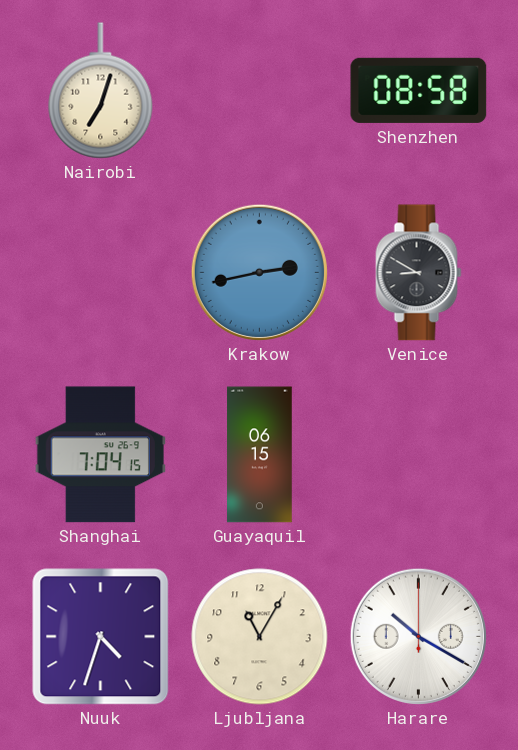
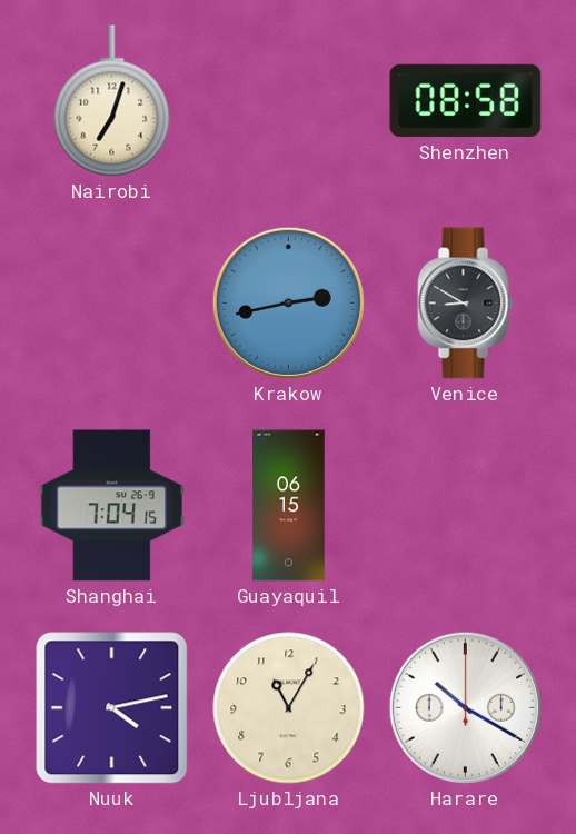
Nuuk: 4:33 -> 4:13
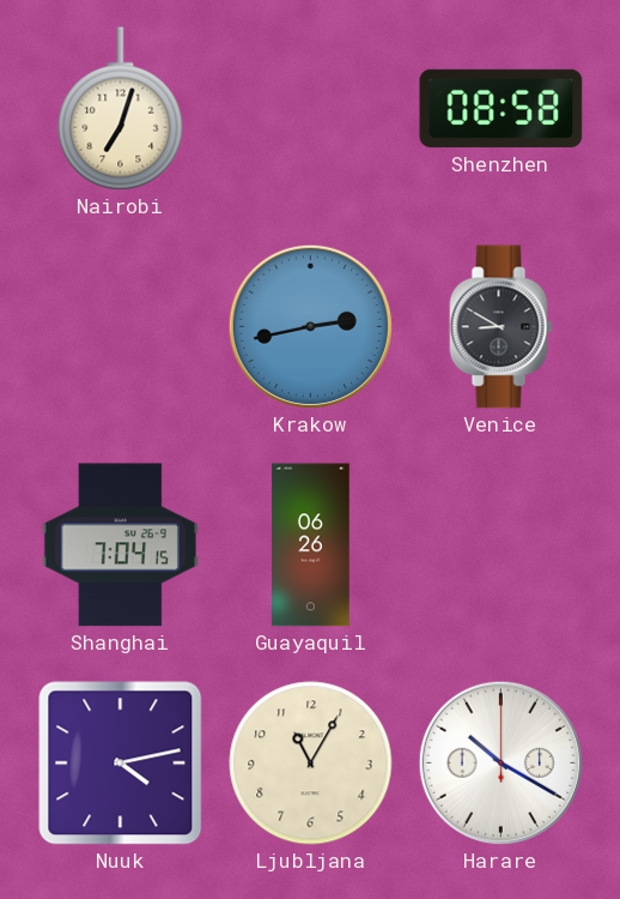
Guayaquil: 06:15 -> 06:26
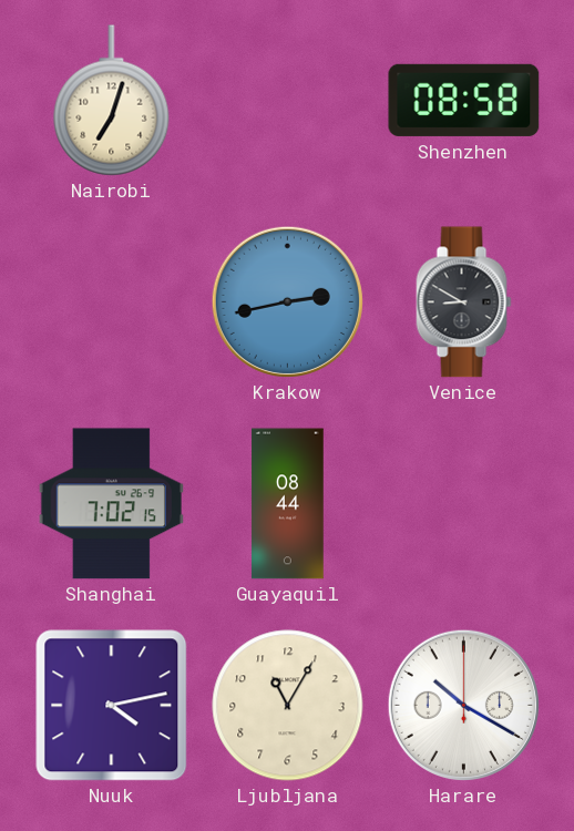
Shanghai: 7:04 -> 7:02
Guayaquil: 06:26 -> 08:44
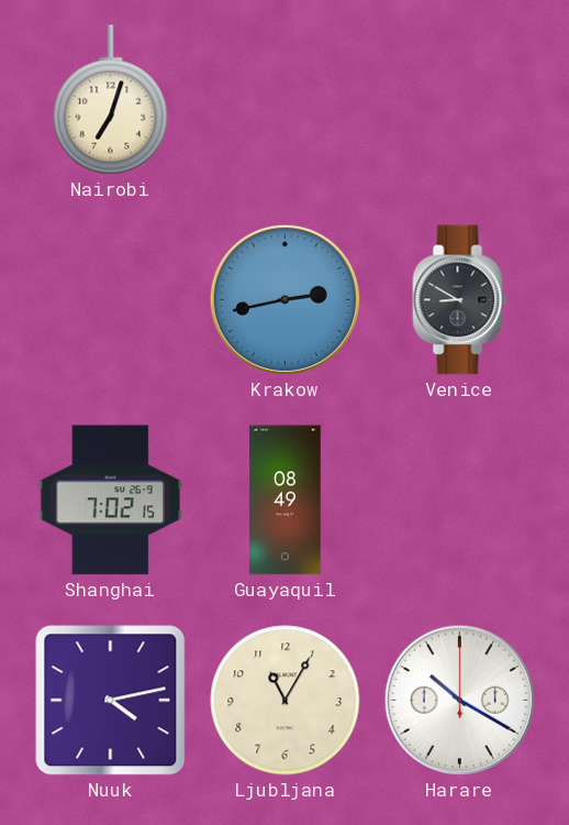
Shenzhen: 08:58 -> none
Guayaquil: 08:44 -> 08:49
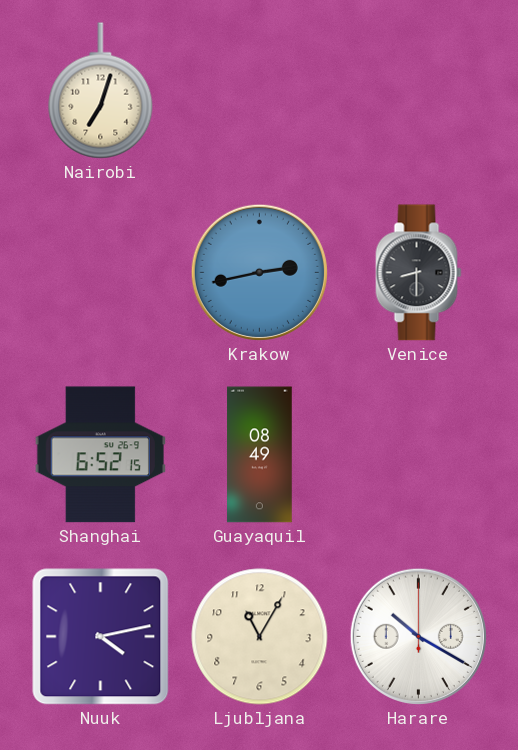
Venice: 8:50 -> 8:30
Shanghai: 7:02 -> 6:52
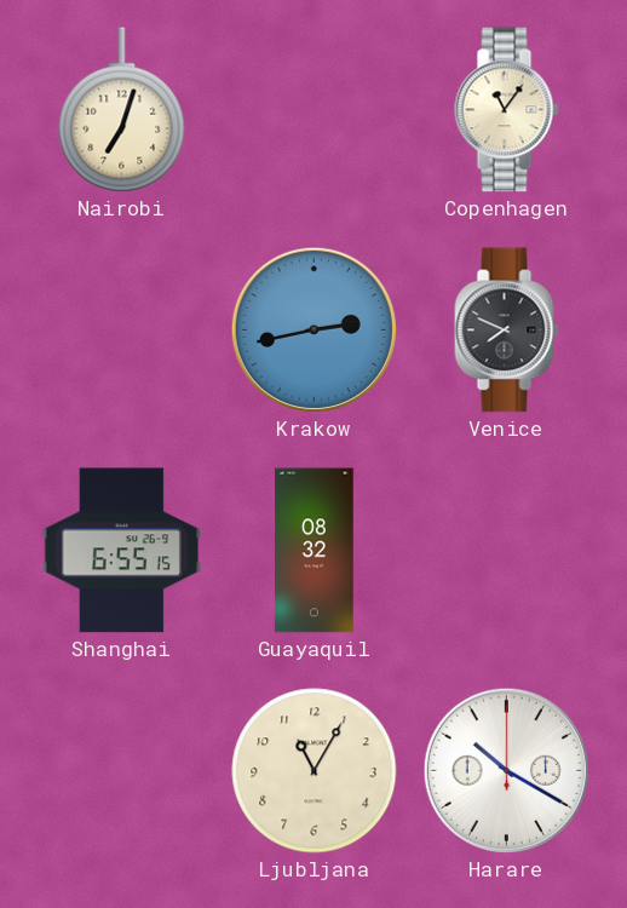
Copenhagen: none -> 11:06
Venice: 8:30 -> 7:49
Shanghai: 6:52 -> 6:55
Guayaquil: 08:49 -> 08:32
Nuuk: 4:13 -> none
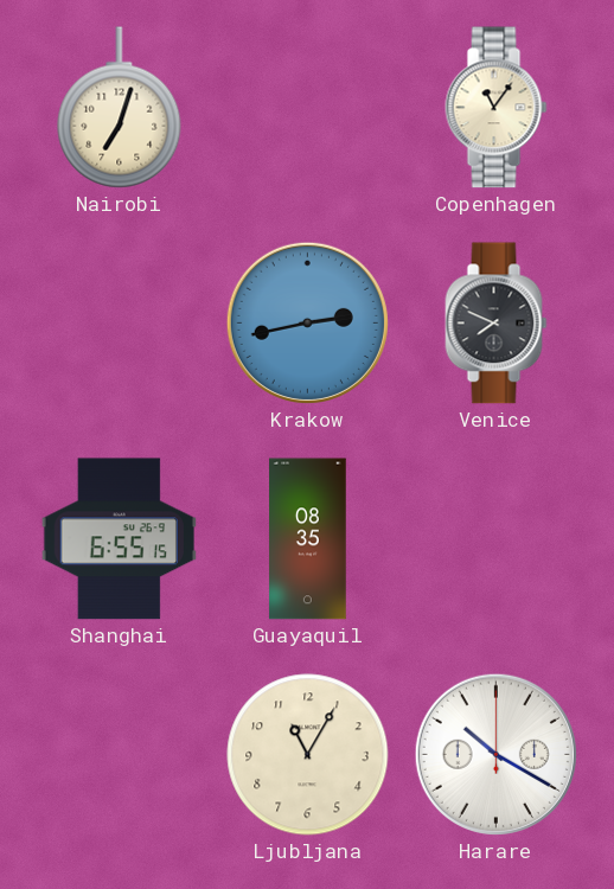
Guayaquil: 08:32 -> 08:35
